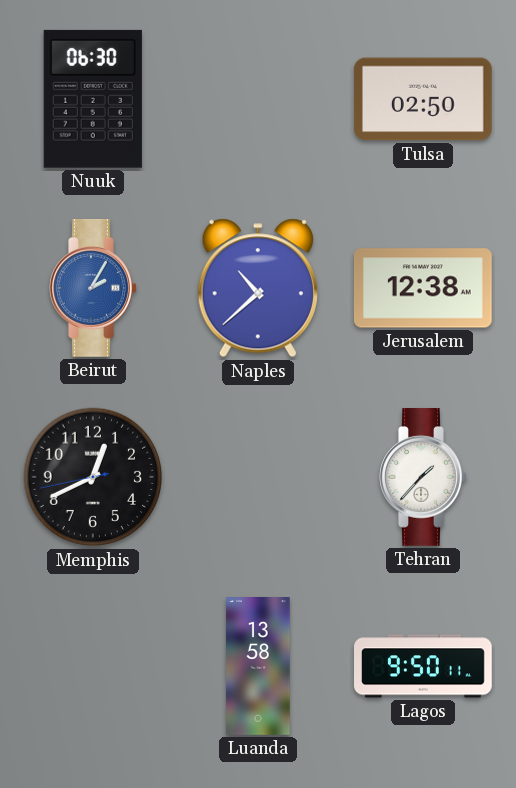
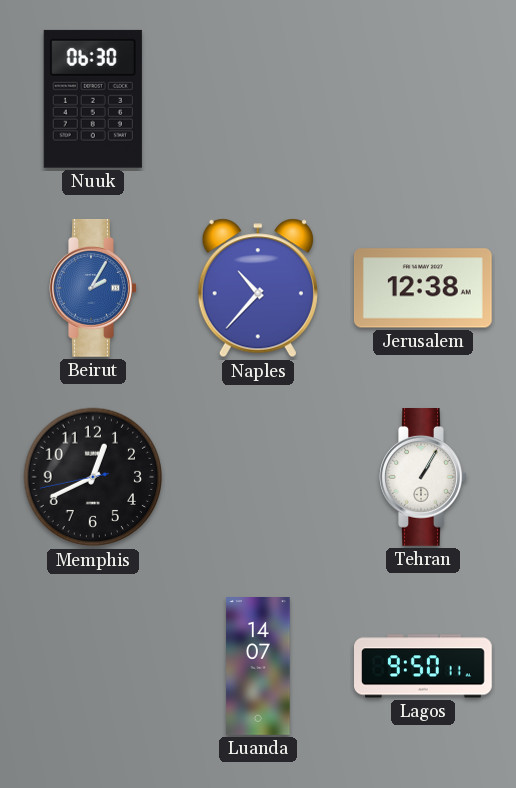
Tulsa: 02:50 -> none
Naples: 10:38 -> 10:37
Tehran: 1:37 -> 1:05
Luanda: 13:58 -> 14:07
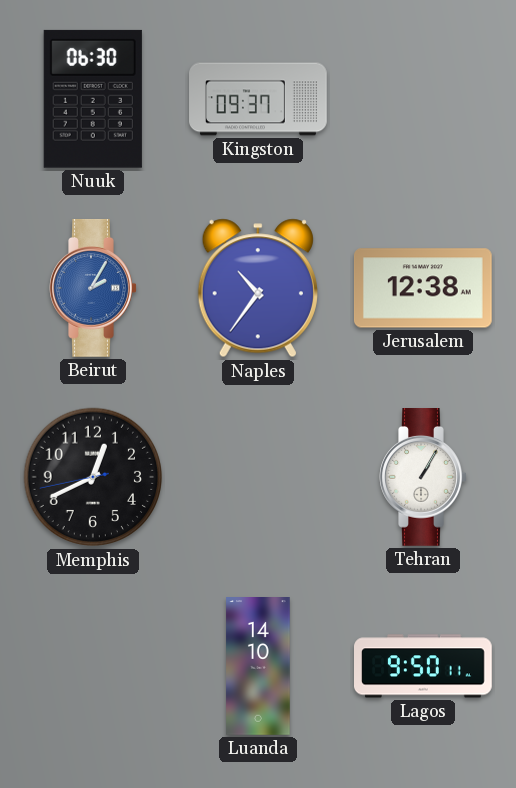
Kingston: none -> 09:37
Naples: 10:37 -> 10:36
Luanda: 14:07 -> 14:10
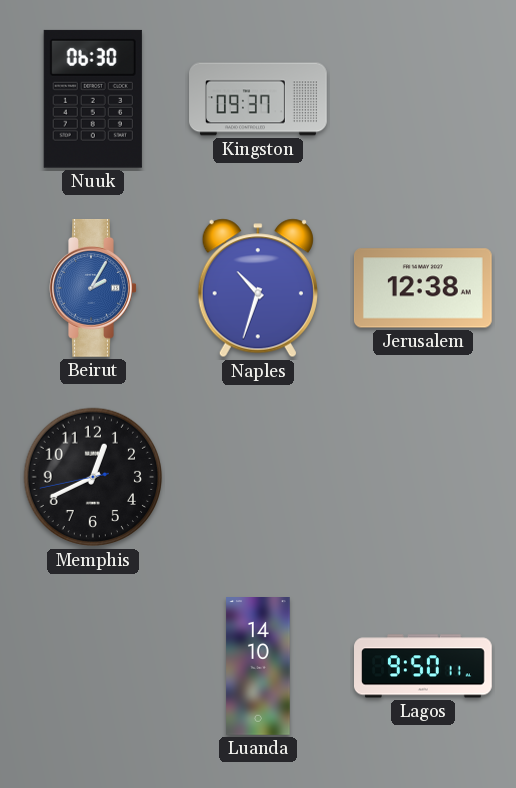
Naples: 10:36 -> 10:33
Tehran: 1:05 -> none
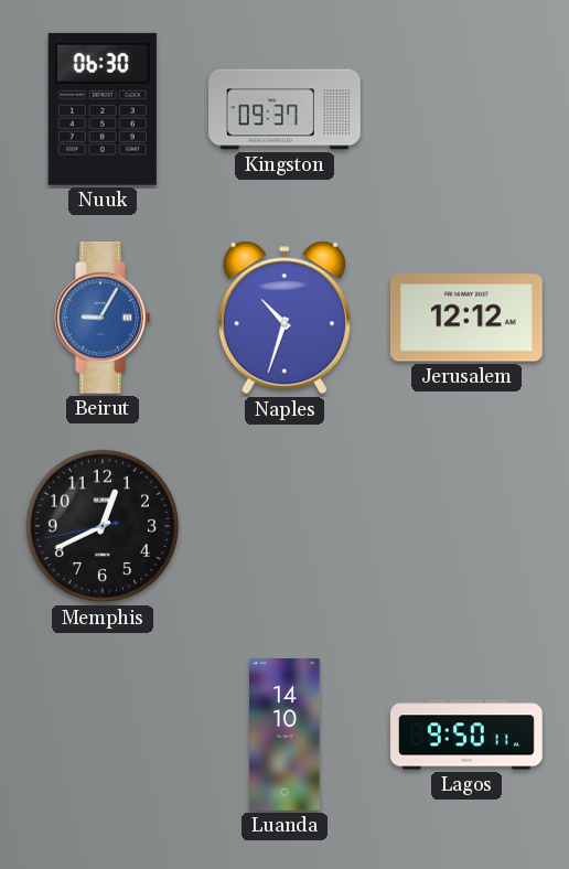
Beirut: 2:05 -> 9:05
Jerusalem: 12:38 -> 12:12
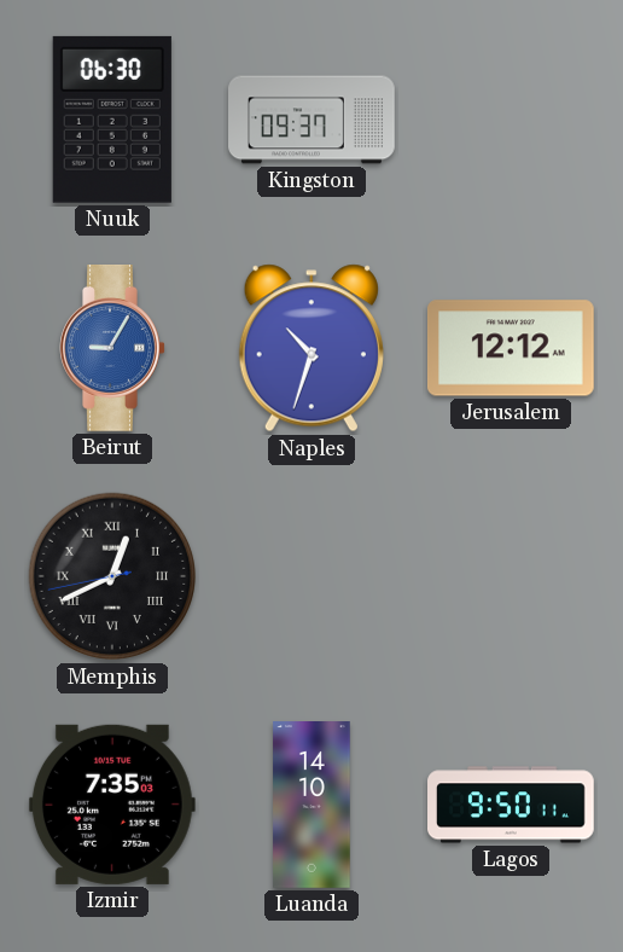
Memphis numerals: Arabic -> Roman
Izmir: none -> 7:35
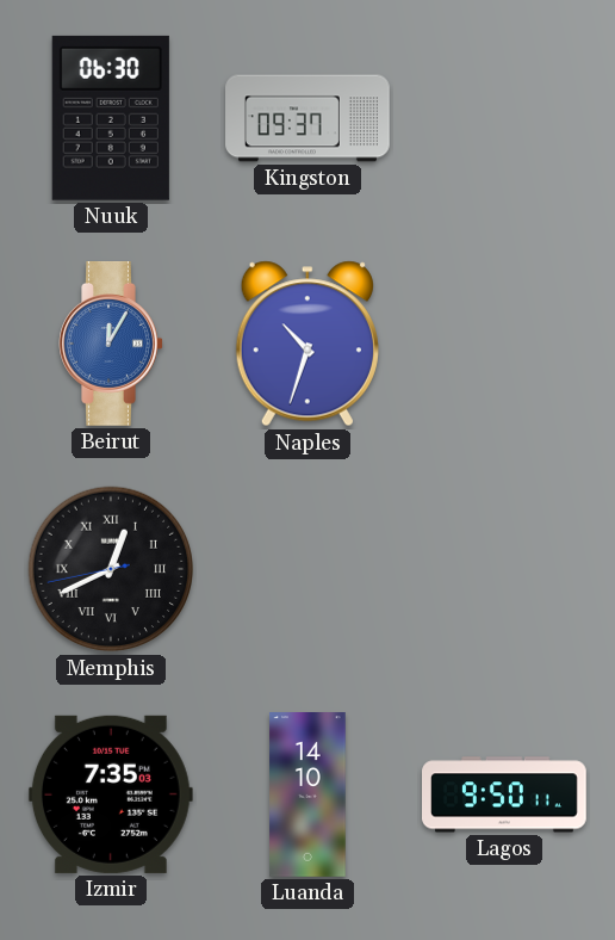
Beirut: 9:05 -> 12:05
Jerusalem: 12:12 -> none
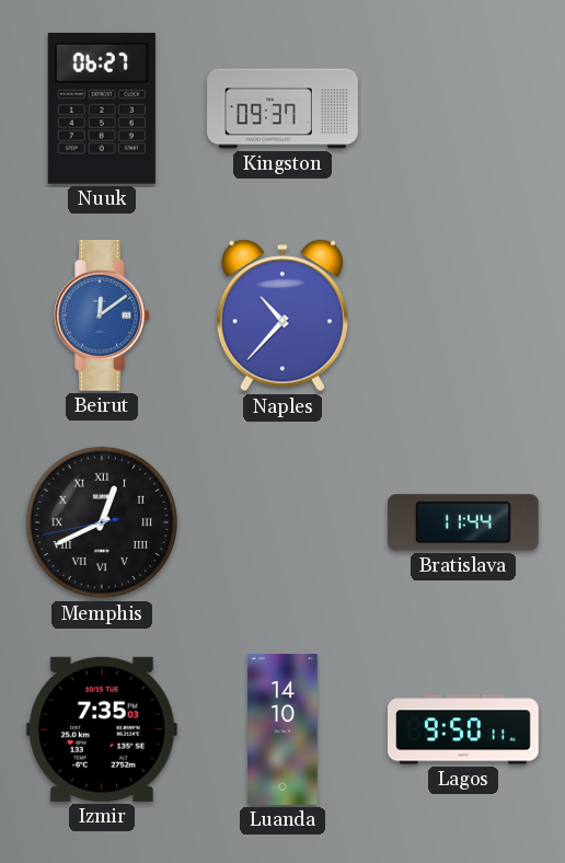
Nuuk: 06:30 -> 06:27
Beirut: 12:05 -> 12:09
Naples: 10:33 -> 10:37
Bratislava: none -> 11:44
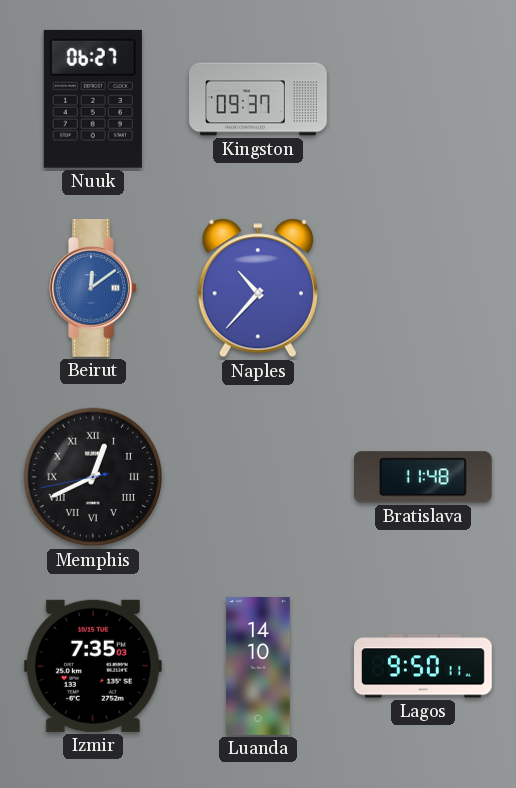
Bratislava: 11:44 -> 11:48
